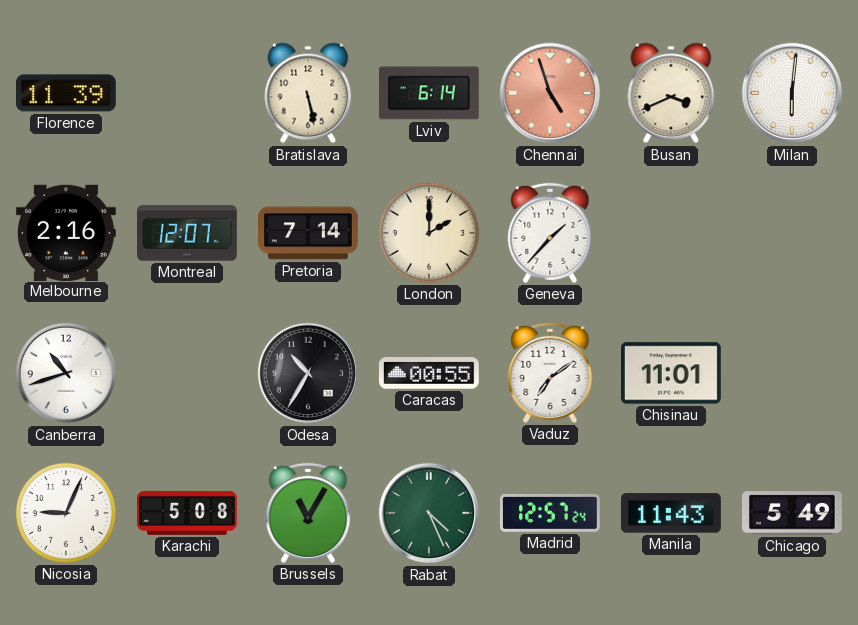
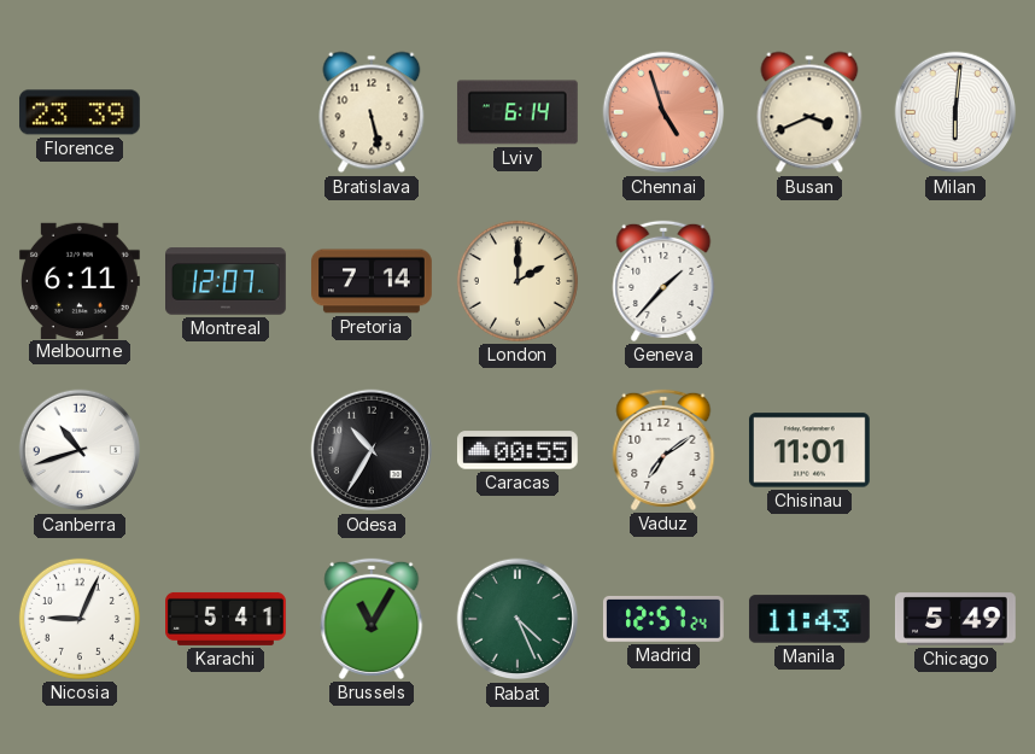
Florence: 11:39 -> 23:39
Melbourne: 2:16 -> 6:11
Karachi: 5:08 -> 5:41
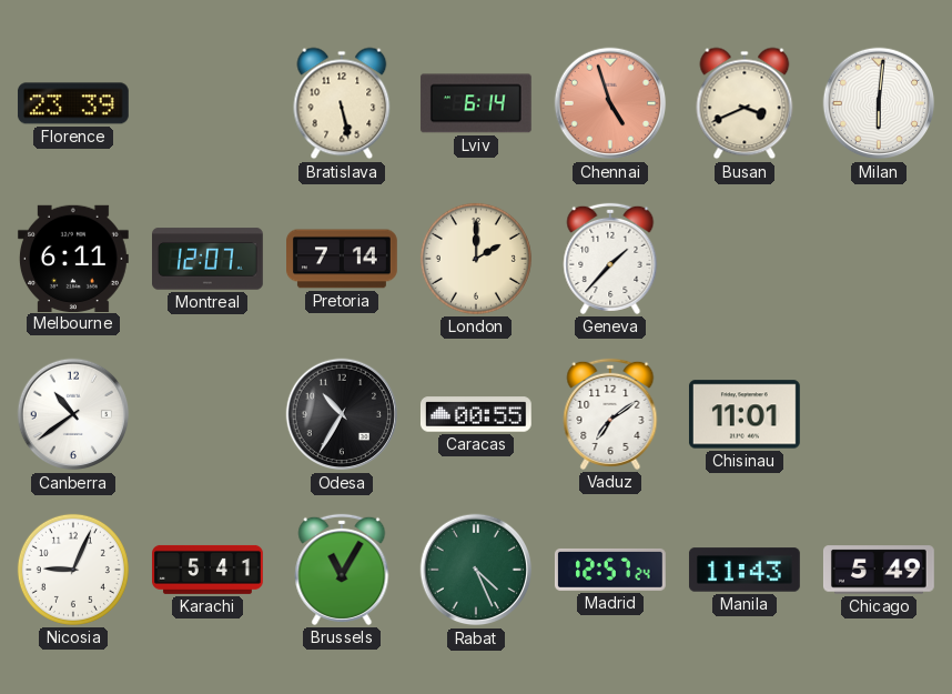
Canberra: 10:42 -> 10:39
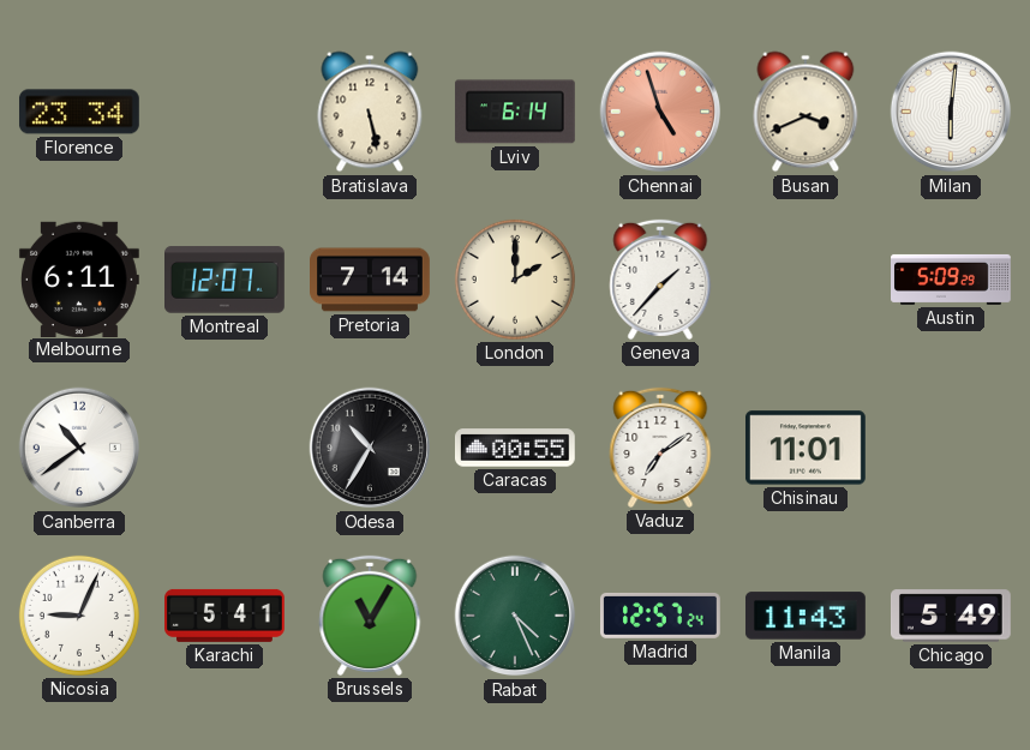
Florence: 23:39 -> 23:34
Austin: none -> 5:09
